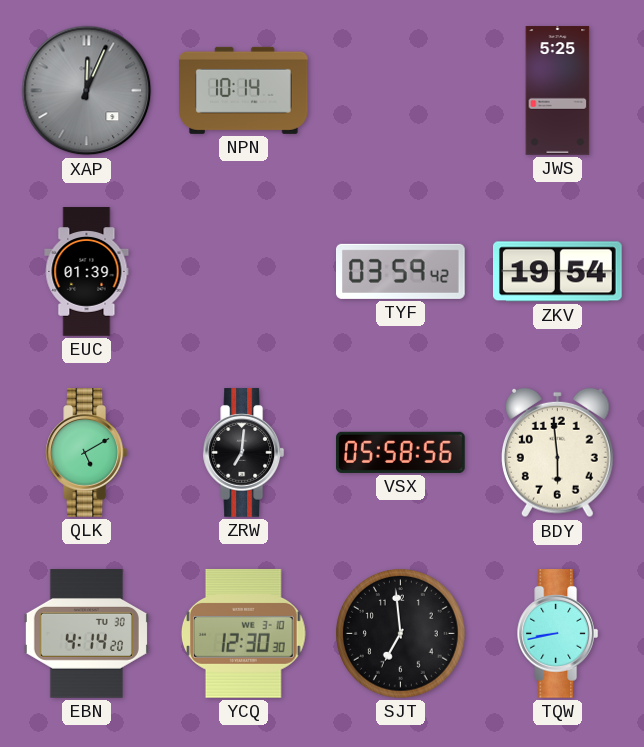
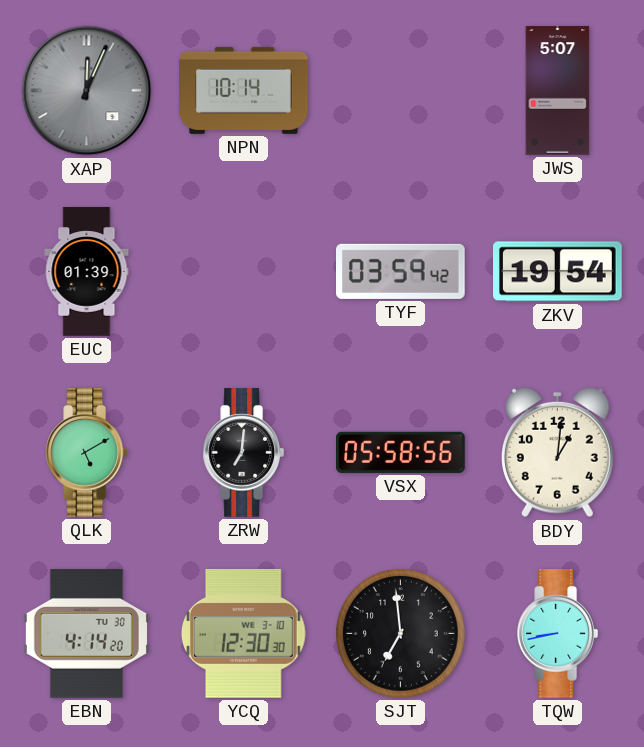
JWS: 5:25 -> 5:07
BDY: 5:59 -> 1:01
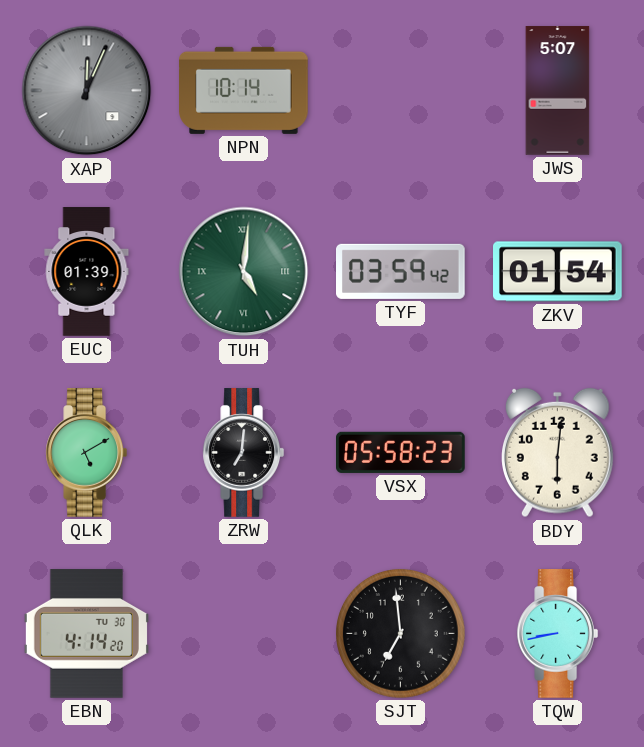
TUH: none -> 5:01
ZKV: 19:54 -> 01:54
VSX: 05:58:56 -> 05:58:23
BDY: 1:01 -> 6:01
YCQ: 12:30 -> none
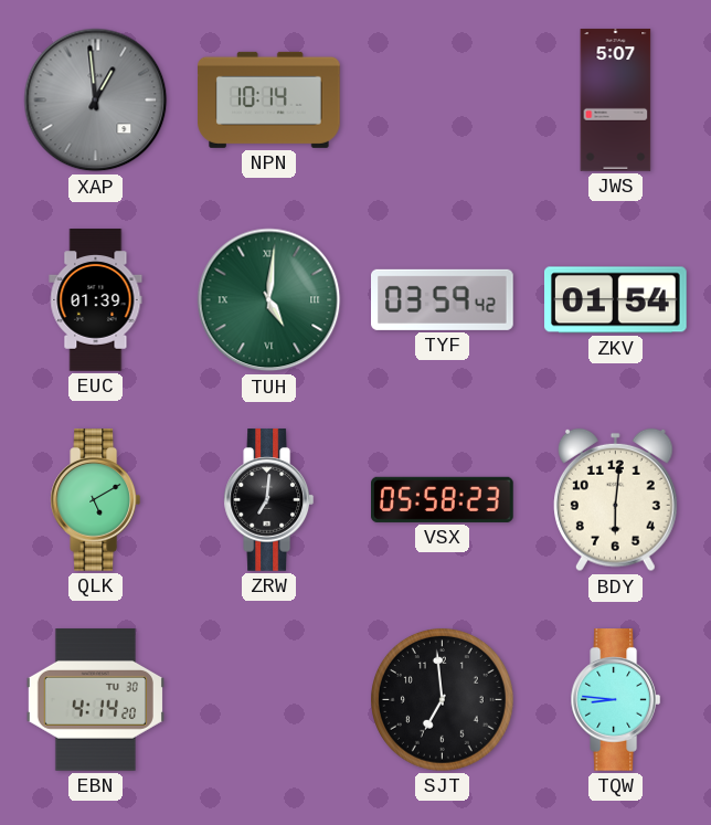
XAP: 12:04 -> 12:59
TQW: 8:43 -> 8:46
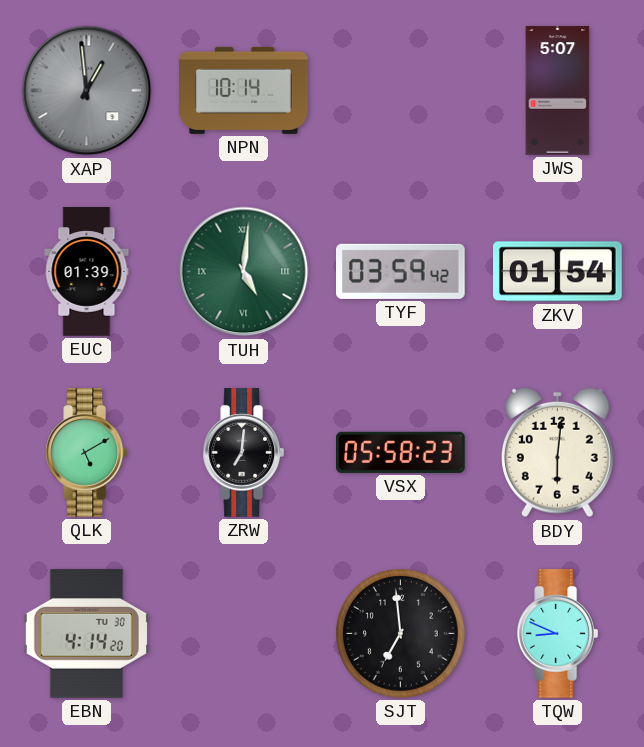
TQW: 8:46 -> 8:49
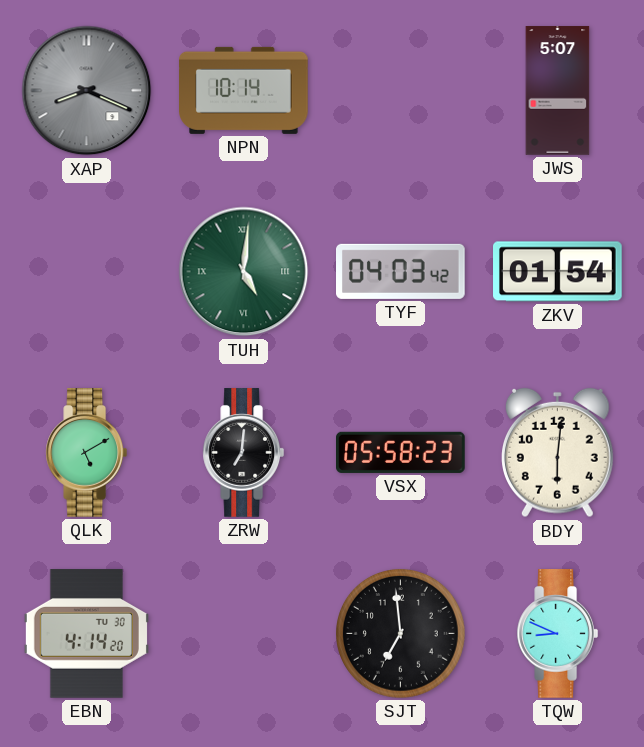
XAP: 12:59 -> 8:19
EUC: 01:39 -> none
TYF: 03:59 -> 04:03
